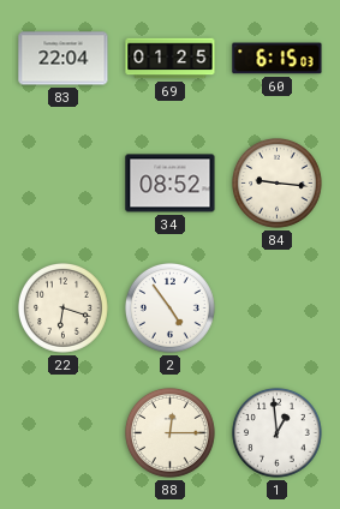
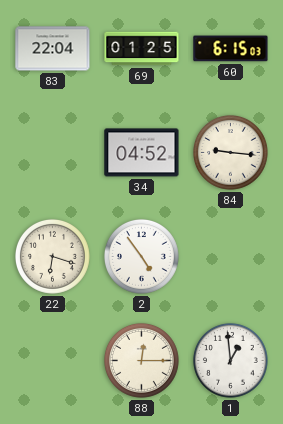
34: 08:52 -> 04:52
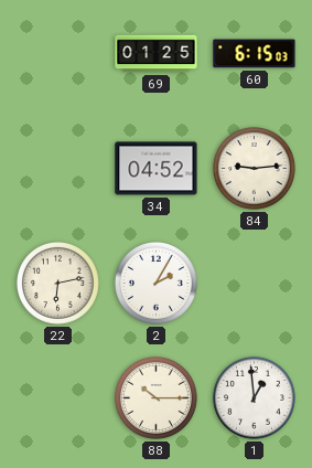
83: 22:04 -> none
84: 9:16 -> 9:14
22: 6:18 -> 6:13
2: 4:54 -> 2:05
88: 12:15 -> 10:15
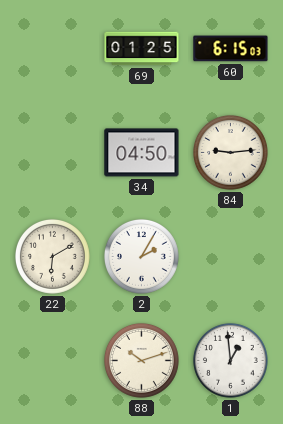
34: 04:52 -> 04:50
22: 6:13 -> 6:10
88: 10:15 -> 10:12
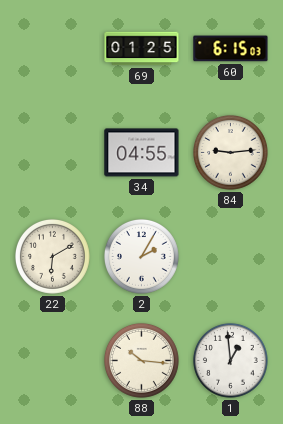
34: 04:50 -> 04:55
88: 10:12 -> 10:16
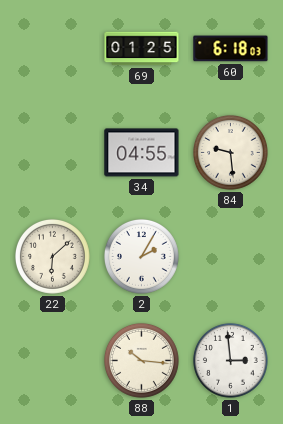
60: 6:15 -> 6:18
84: 9:14 -> 9:29
22: 6:10 -> 6:08
1: 12:59 -> 2:59
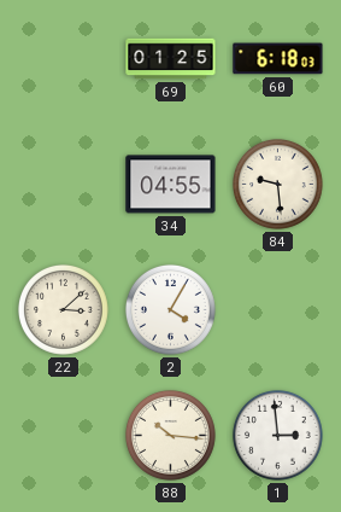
22: 6:08 -> 3:08
2: 2:05 -> 4:05
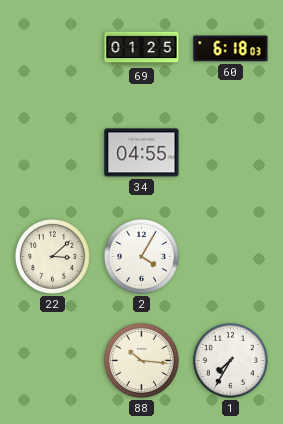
84: 9:29 -> none
1: 2:59 -> 7:35
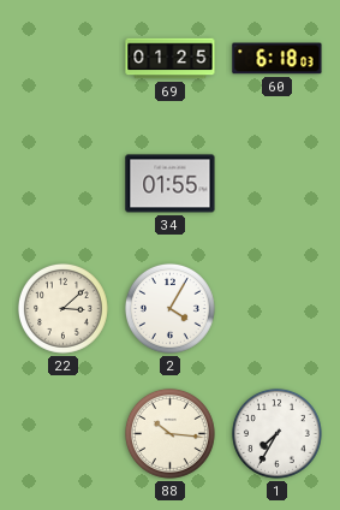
34: 04:55 -> 01:55
